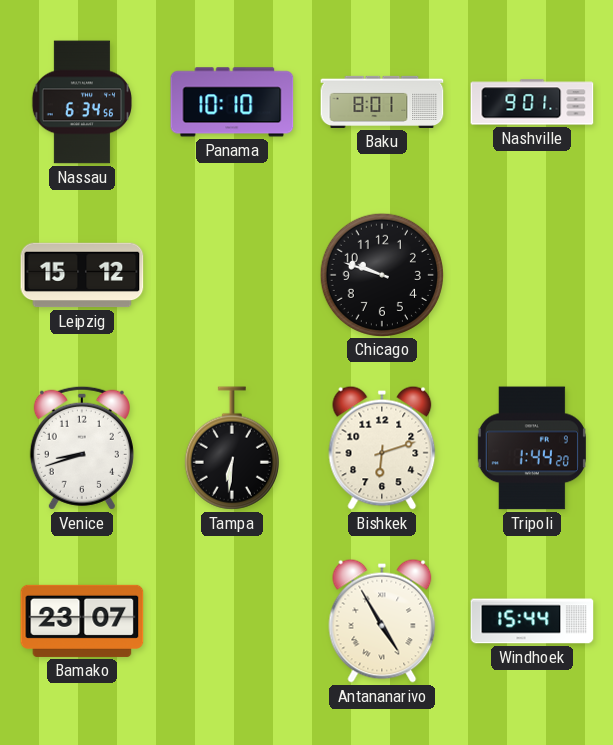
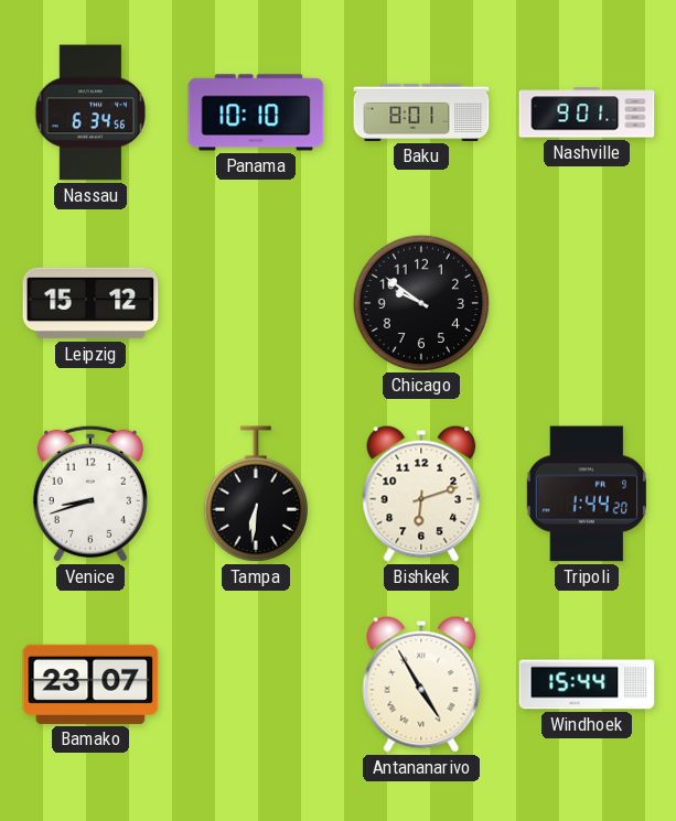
Chicago: 9:48 -> 9:51
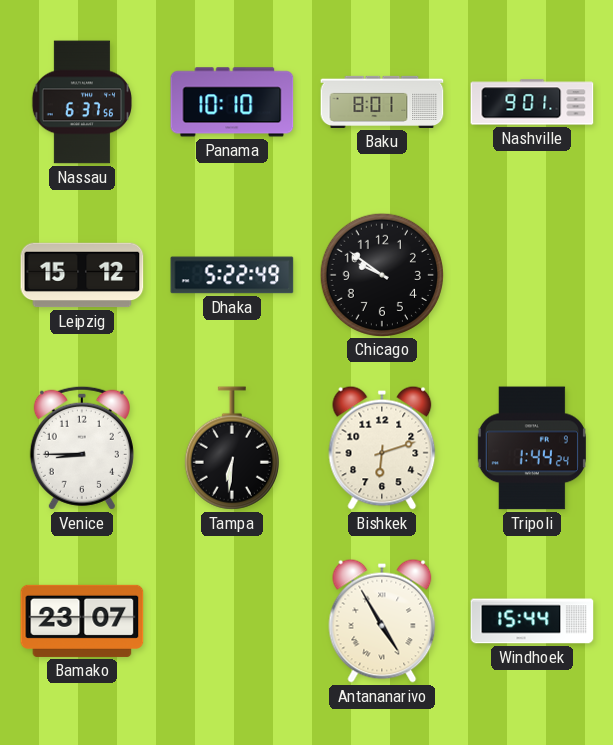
Nassau: 6:34 -> 6:37
Dhaka: none -> 5:22
Venice: 8:42 -> 8:45
Tripoli: 1:44:20 -> 1:44:24
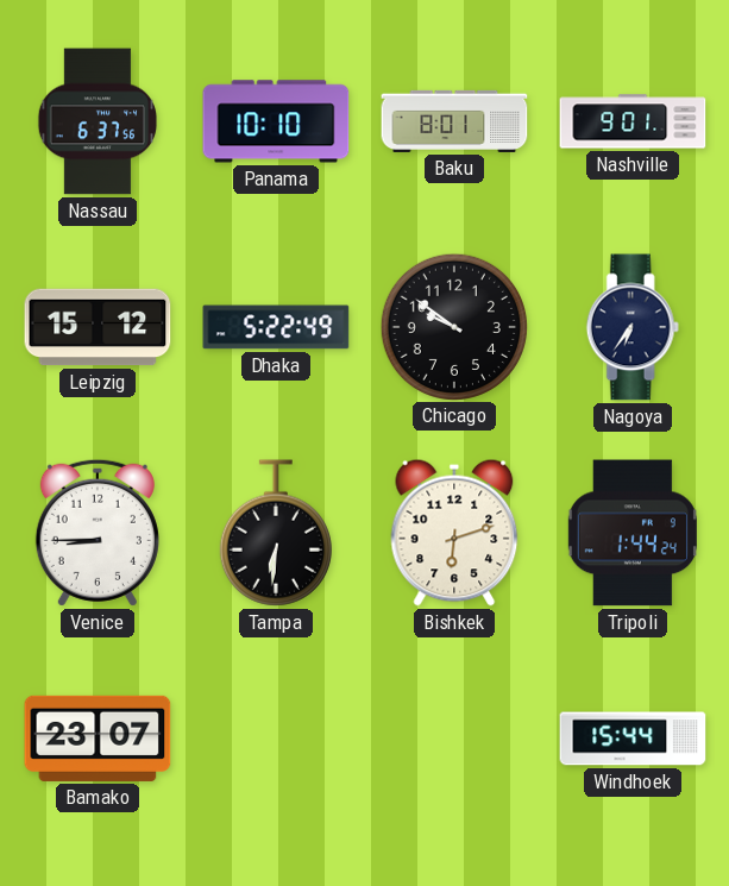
Nagoya: none -> 6:36
Antananarivo: 4:55 -> none
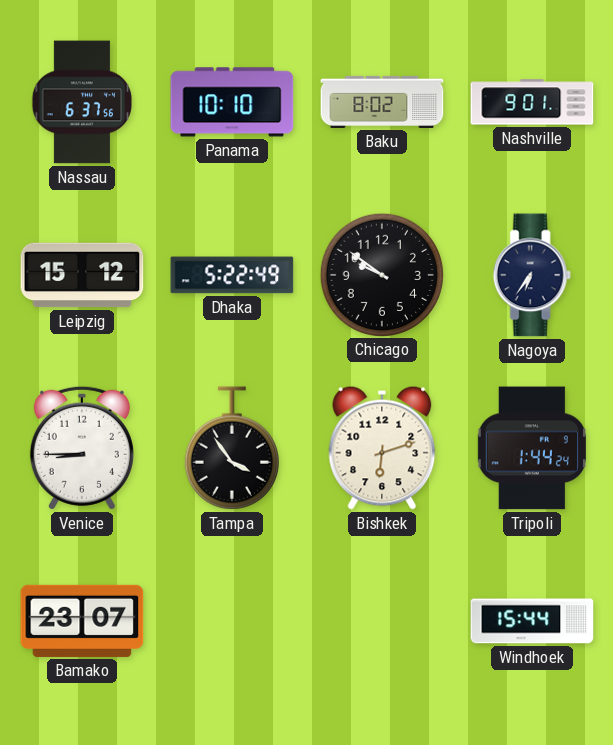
Baku: 8:01 -> 8:02
Tampa: 6:31 -> 3:54
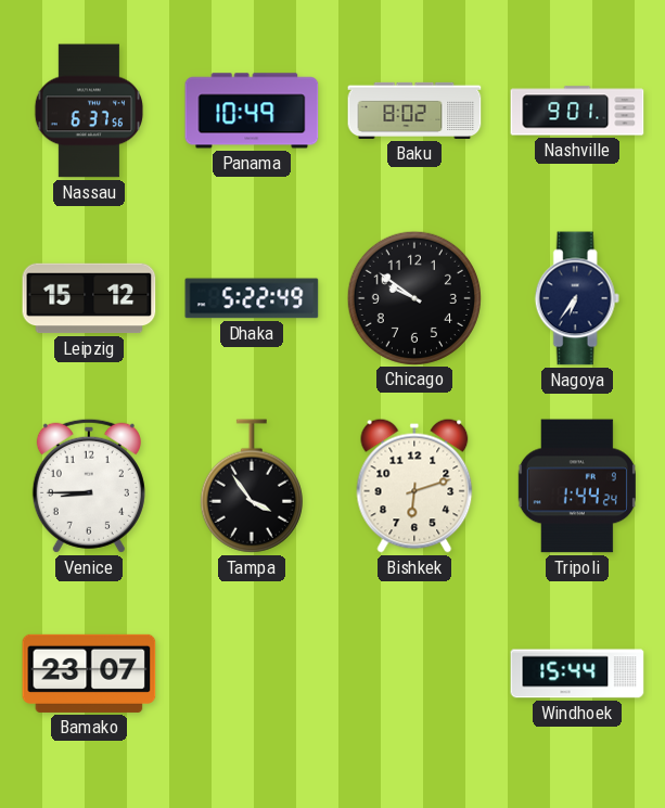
Panama: 10:10 -> 10:49
